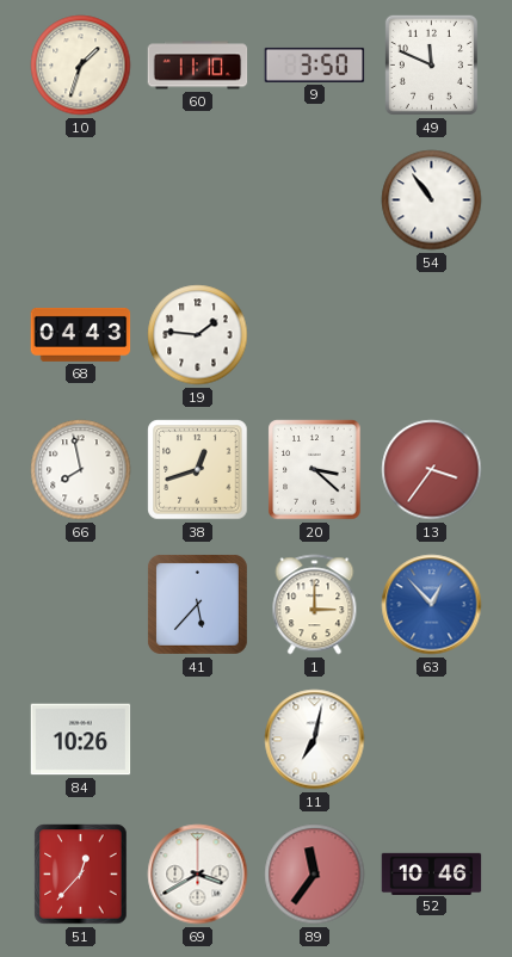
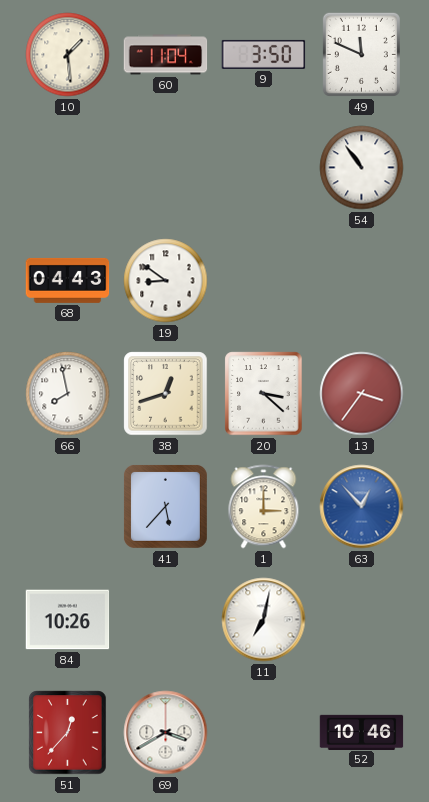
10: 1:33 -> 1:29
60: 11:10 -> 11:04
19: 1:46 -> 8:51
89: 11:36 -> none
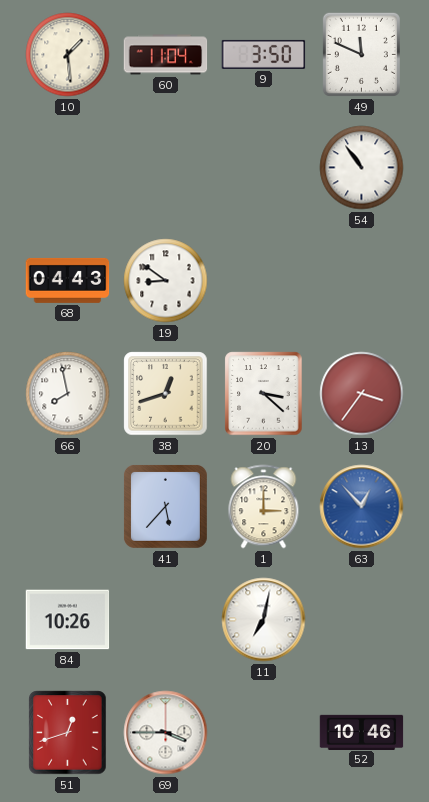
51: 12:37 -> 12:42
69: 3:40 -> 3:45
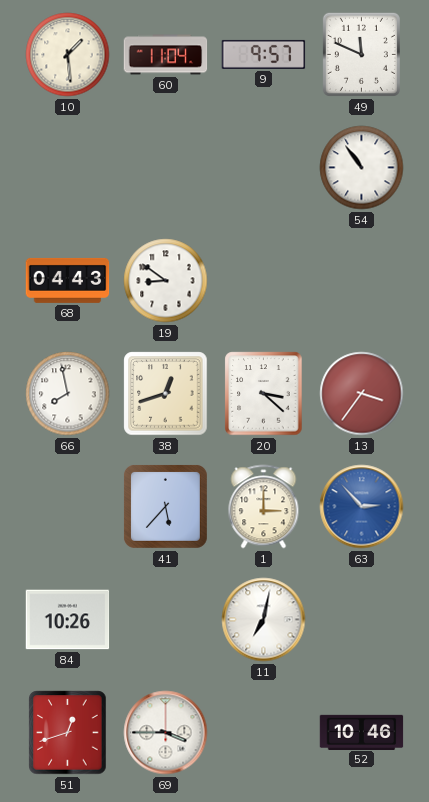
9: 3:50 -> 9:57
63: 12:53 -> 2:53
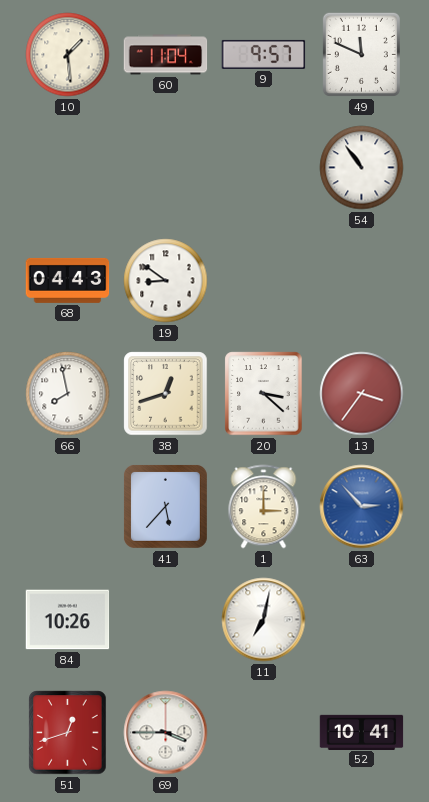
52: 10:46 -> 10:41
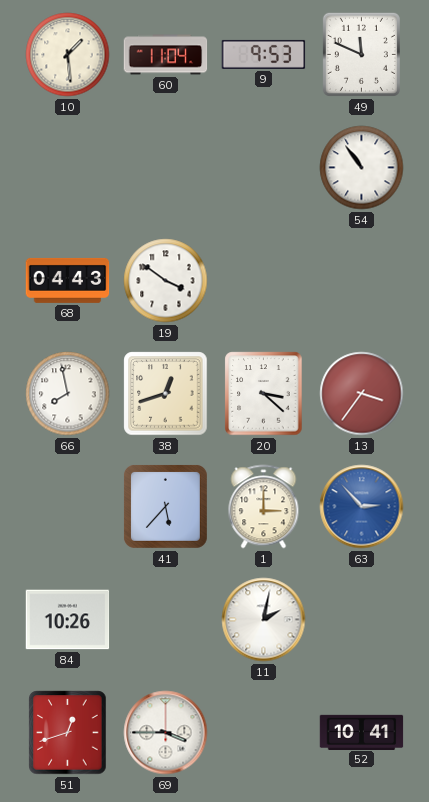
9: 9:57 -> 9:53
19: 8:51 -> 3:51
11: 7:02 -> 2:02
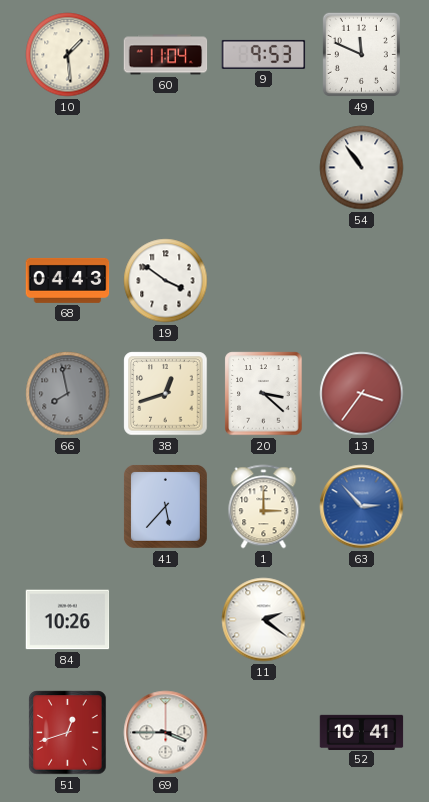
66 dial: white -> grey
11: 2:02 -> 2:21
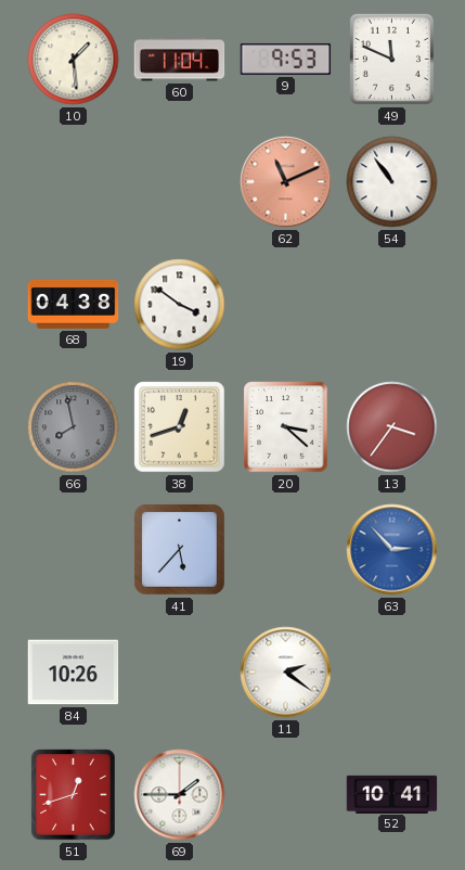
62: none -> 11:11
68: 04:43 -> 04:38
1: 3:00 -> none
69: 3:45 -> 1:45
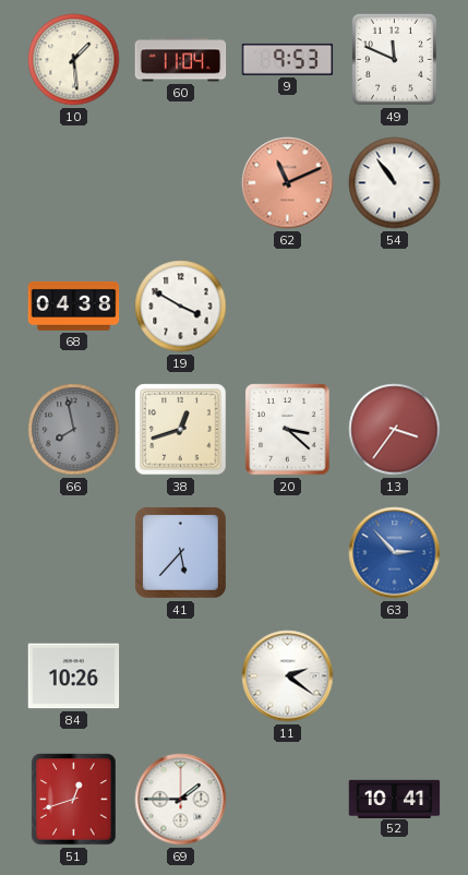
19: 3:51 -> 3:50
